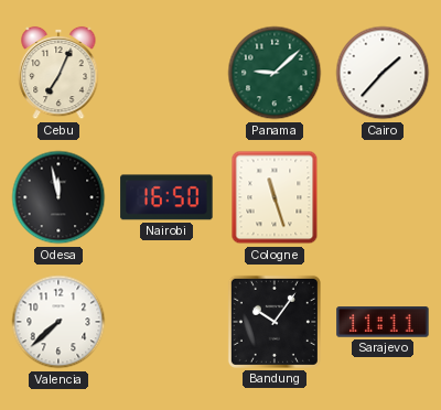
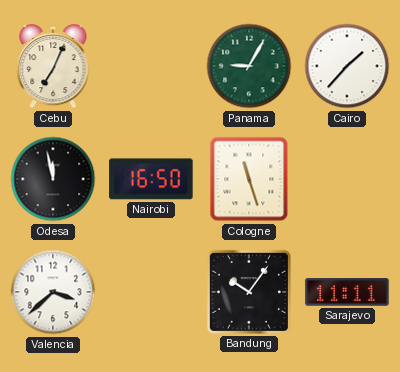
Panama: 9:08 -> 9:05
Valencia: 7:38 -> 3:38
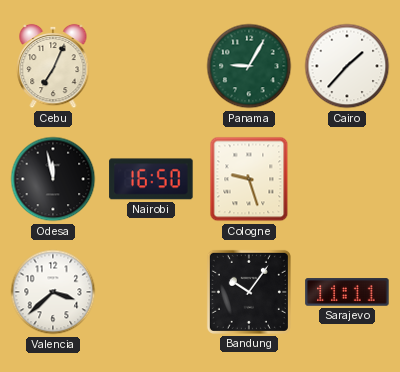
Cologne: 11:27 -> 9:27
